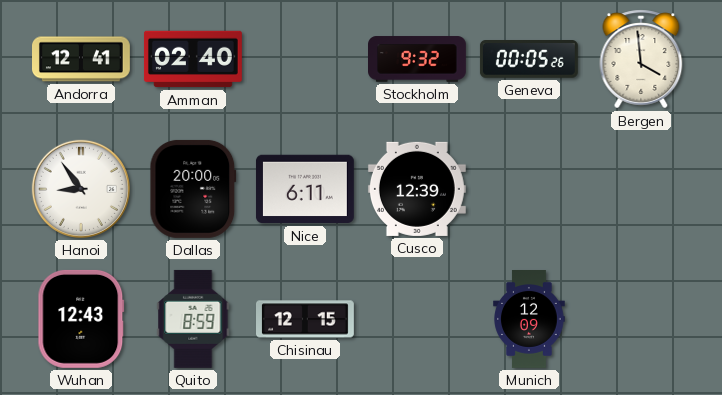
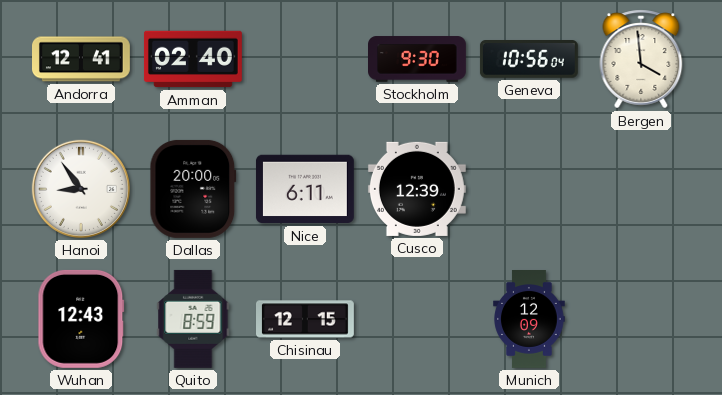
Stockholm: 9:32 -> 9:30
Geneva: 00:05 -> 10:56
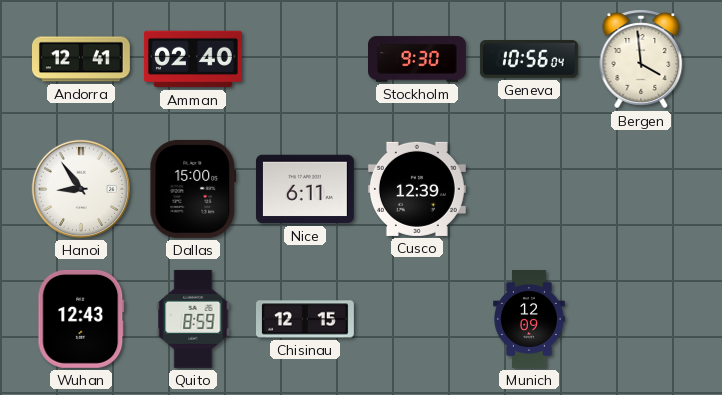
Dallas: 20:00 -> 15:00
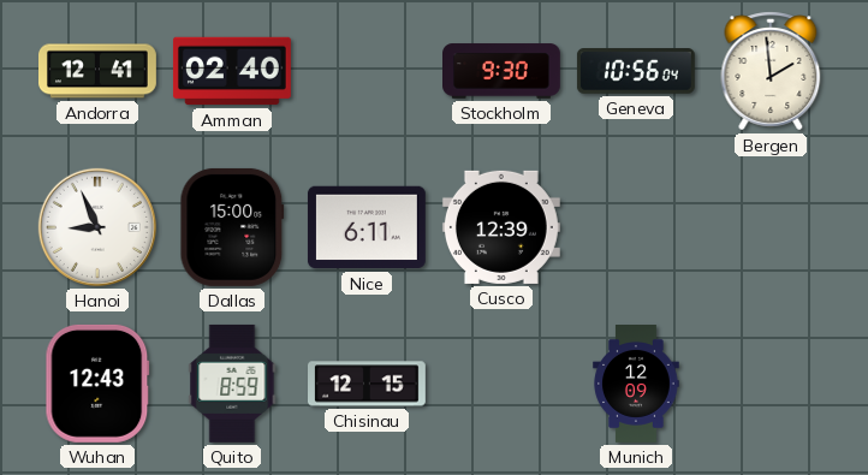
Bergen: 3:59 -> 1:59
Hanoi: 8:54 -> 8:56
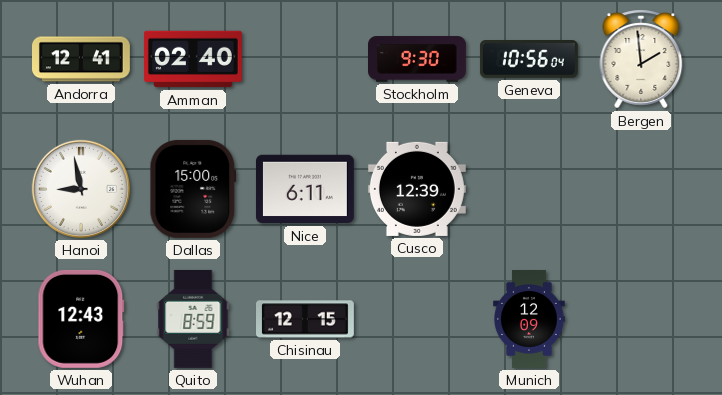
Hanoi: 8:56 -> 8:58
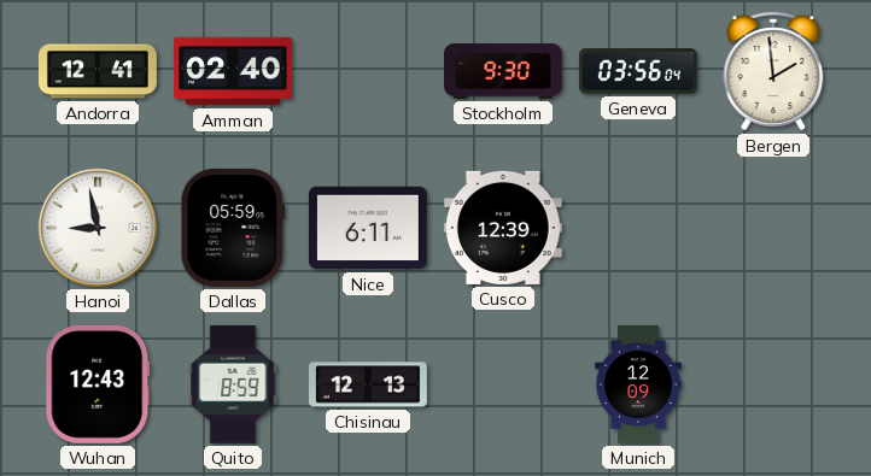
Geneva: 10:56 -> 03:56
Dallas: 15:00 -> 05:59
Chisinau: 12:15 -> 12:13
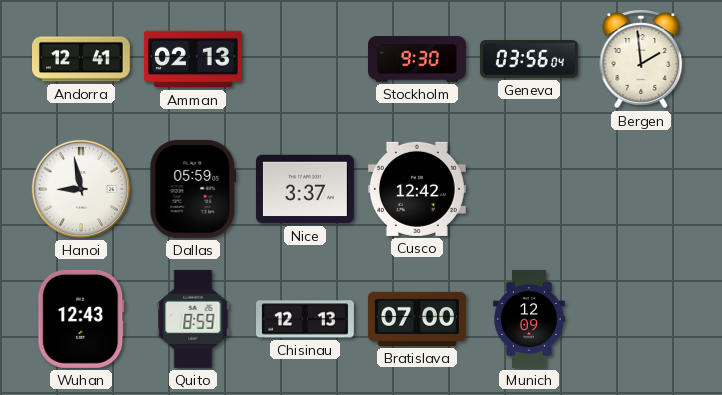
Amman: 02:40 -> 02:13
Nice: 6:11 -> 3:37
Cusco: 12:39 -> 12:42
Bratislava: none -> 07:00
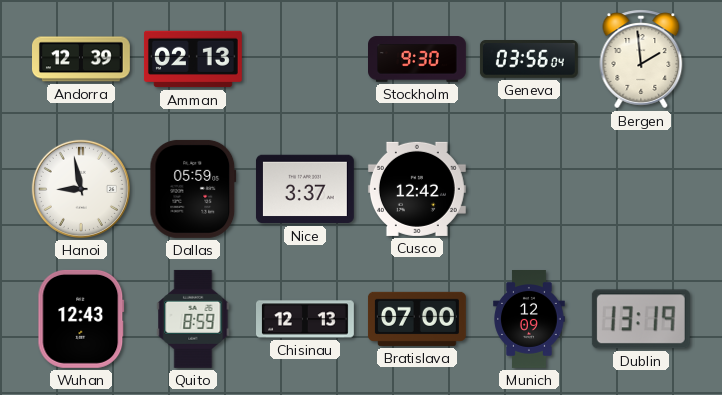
Andorra: 12:41 -> 12:39
Dublin: none -> 13:19
